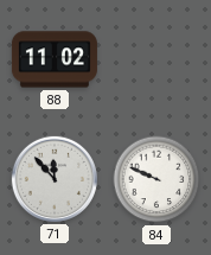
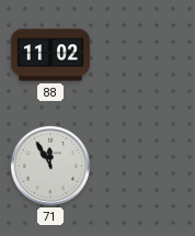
71: 11:53 -> 11:55
84: 9:49 -> none
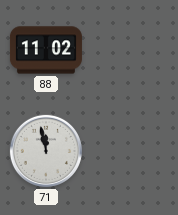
71: 11:55 -> 11:58
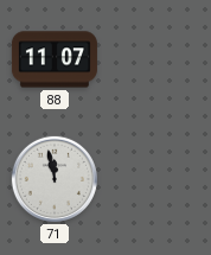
88: 11:02 -> 11:07
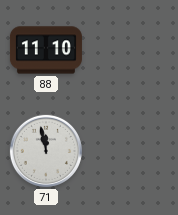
88: 11:07 -> 11:10
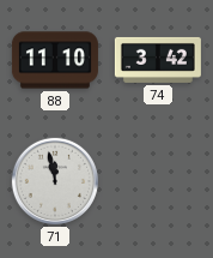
74: none -> 3:42
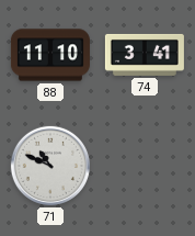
74: 3:42 -> 3:41
71: 11:58 -> 10:49
